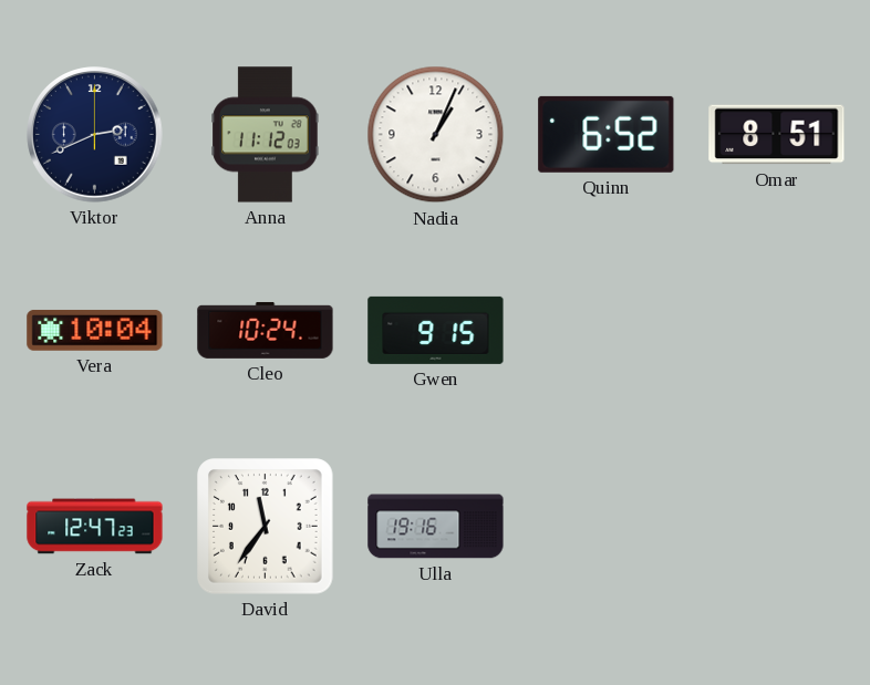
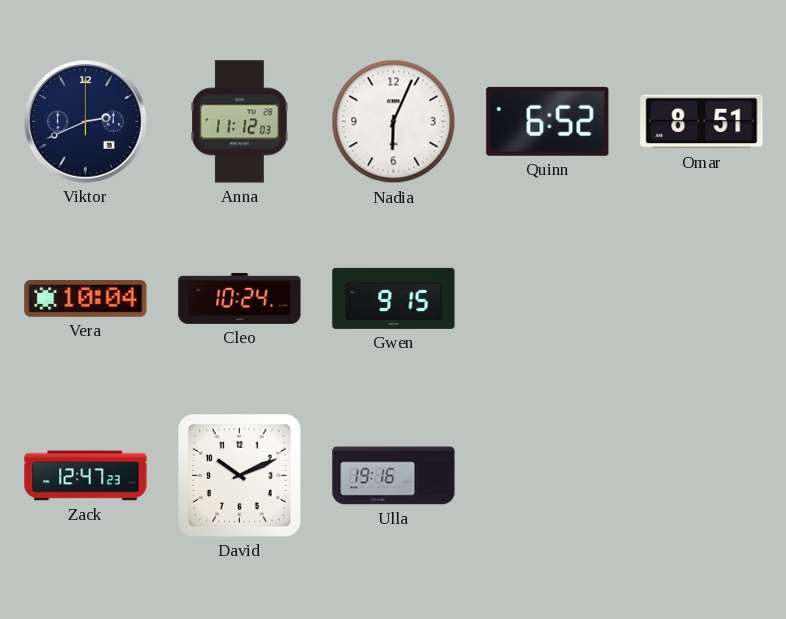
Nadia: 1:04 -> 6:04
David: 11:36 -> 10:11
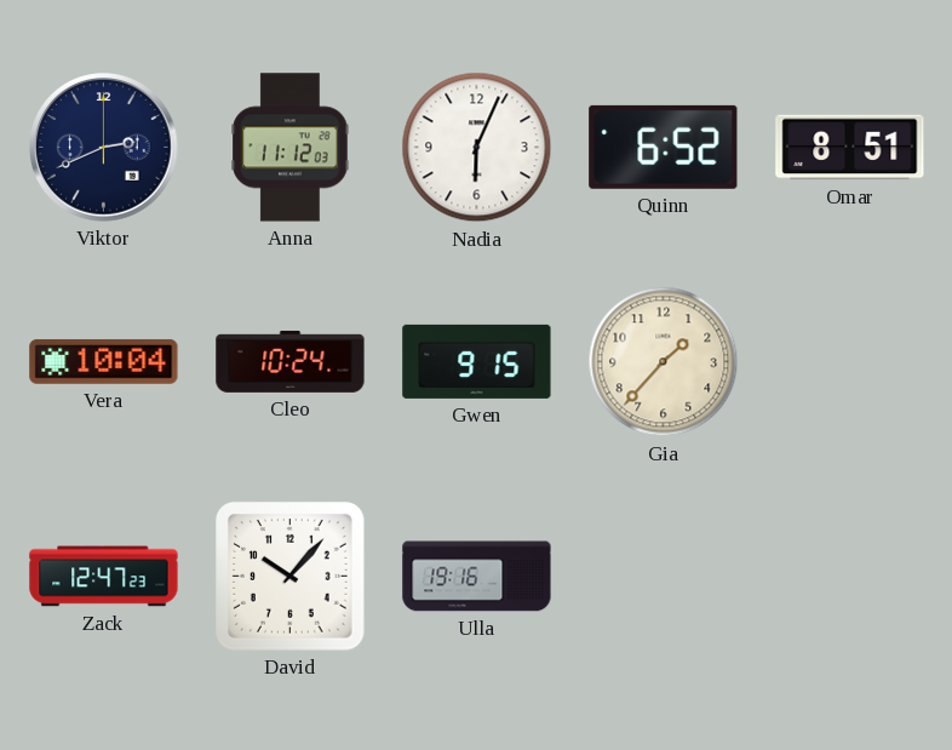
Gia: none -> 1:37
David: 10:11 -> 10:07
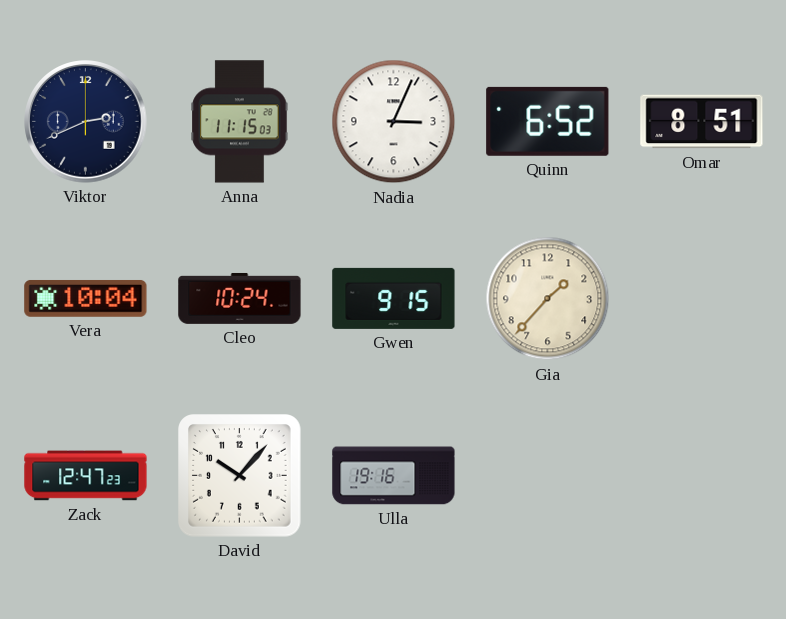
Anna: 11:12 -> 11:15
Nadia: 6:04 -> 3:04
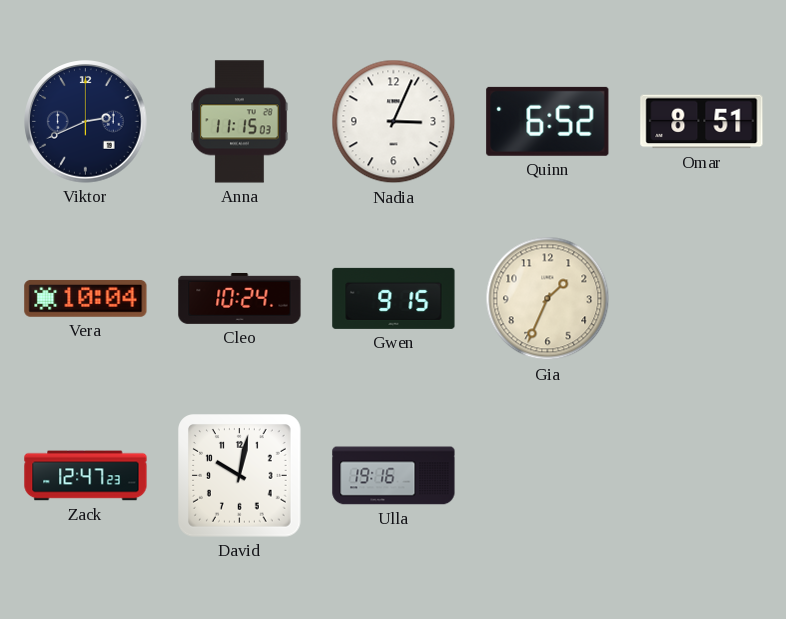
Gia: 1:37 -> 1:34
David: 10:07 -> 10:02
